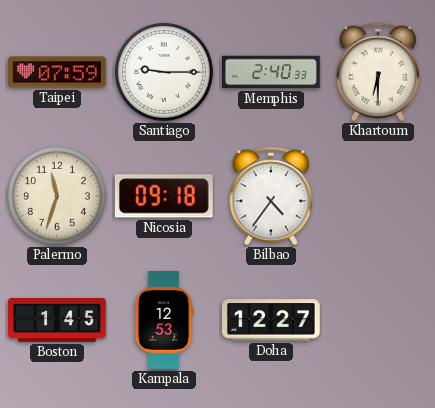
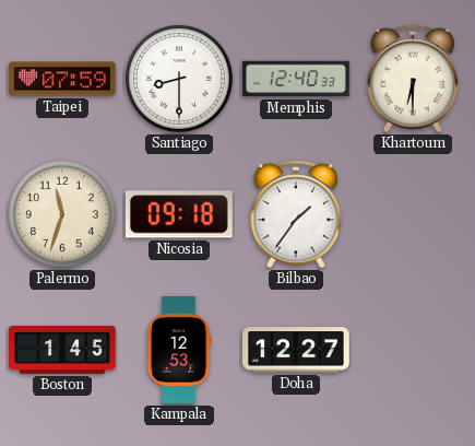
Santiago: 9:15 -> 8:30
Memphis: 2:40 -> 12:40
Bilbao: 4:36 -> 1:36
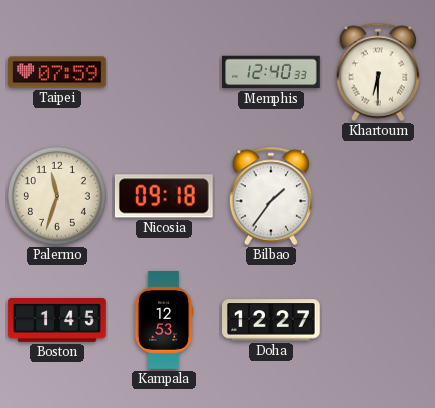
Santiago: 8:30 -> none
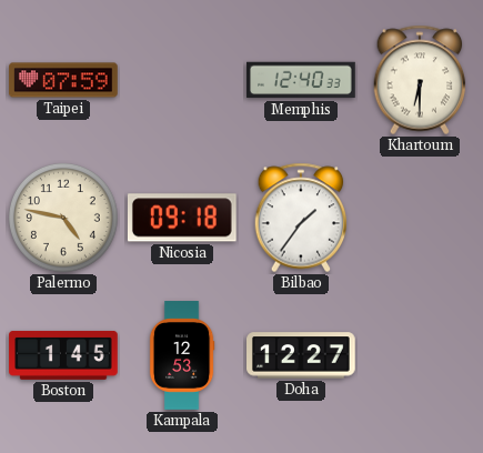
Palermo: 11:33 -> 4:47
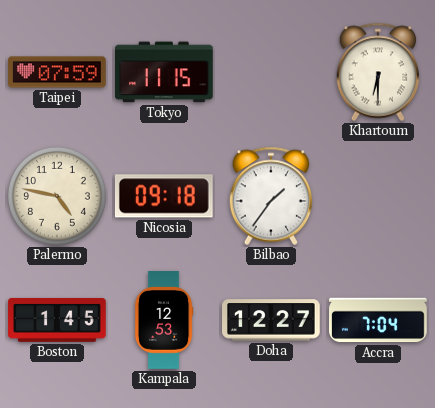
Tokyo: none -> 11:15
Memphis: 12:40 -> none
Accra: none -> 7:04
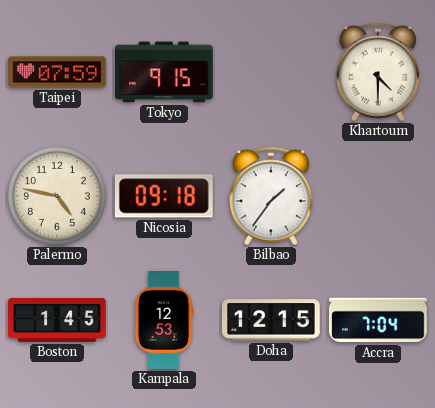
Tokyo: 11:15 -> 9:15
Khartoum: 6:30 -> 4:30
Doha: 12:27 -> 12:15
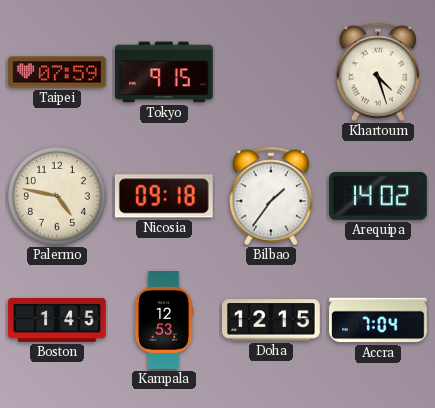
Khartoum: 4:30 -> 4:27
Arequipa: none -> 14:02
